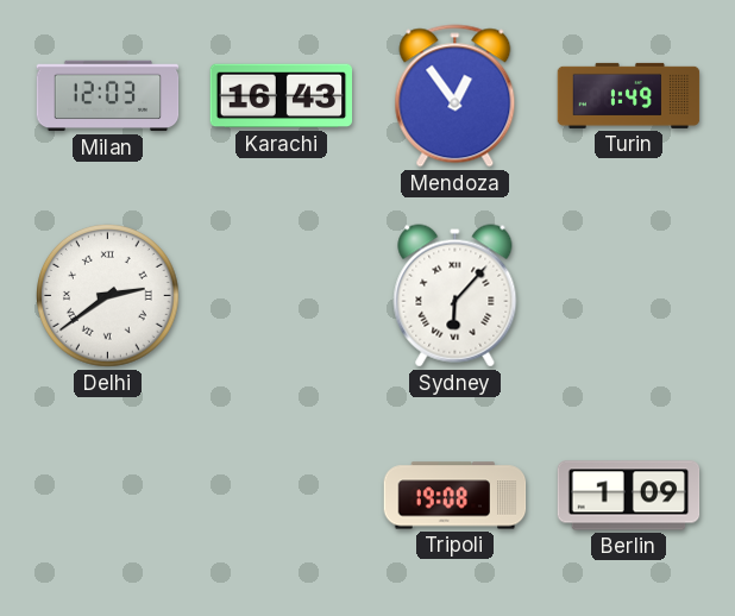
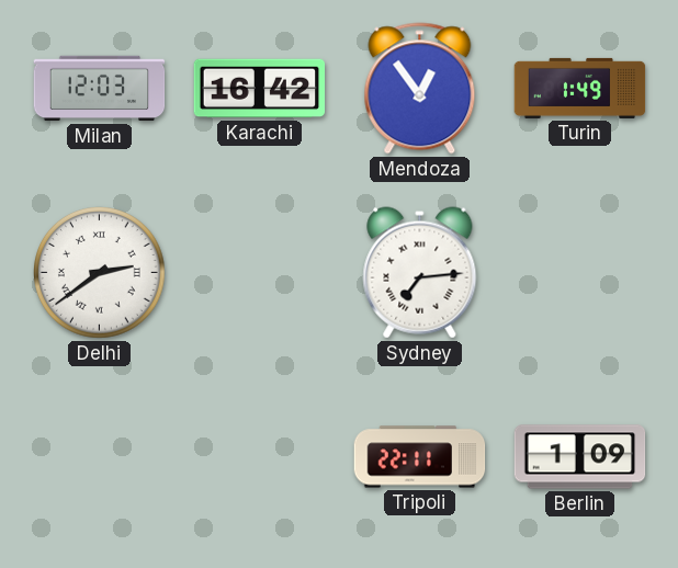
Karachi: 16:43 -> 16:42
Sydney: 6:07 -> 7:14
Tripoli: 19:08 -> 22:11
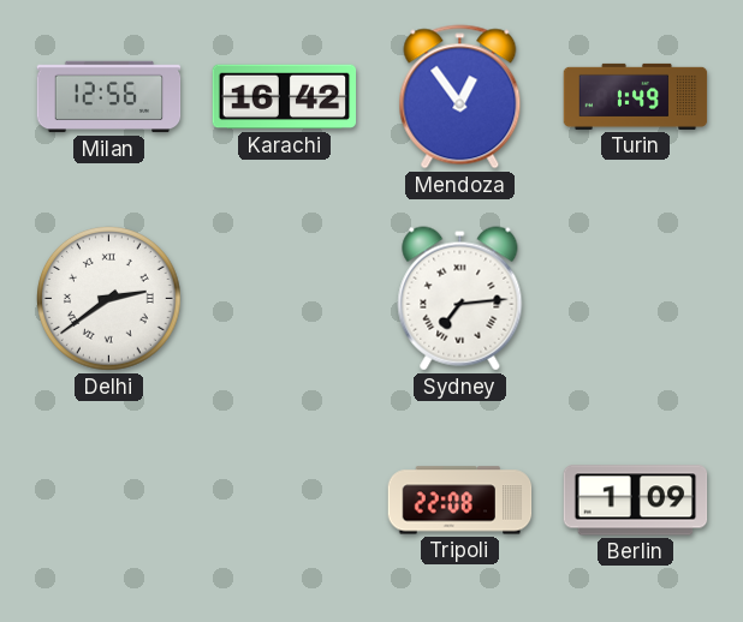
Milan: 12:03 -> 12:56
Tripoli: 22:11 -> 22:08
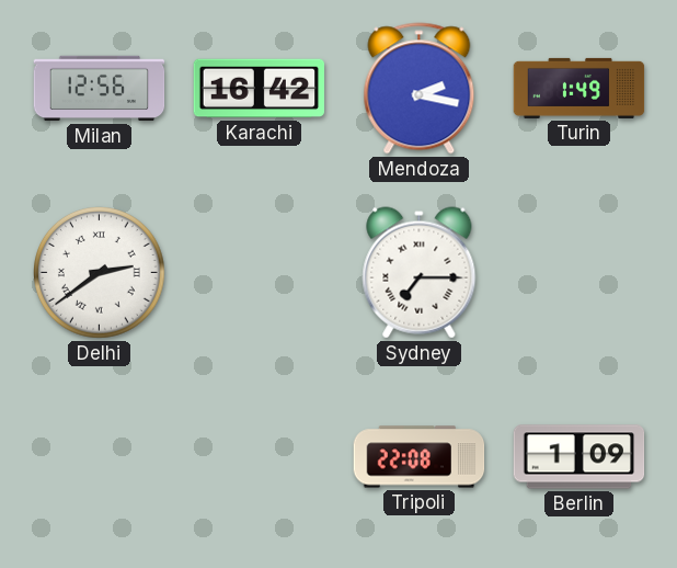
Mendoza: 12:54 -> 2:17
Sydney: 7:14 -> 7:15
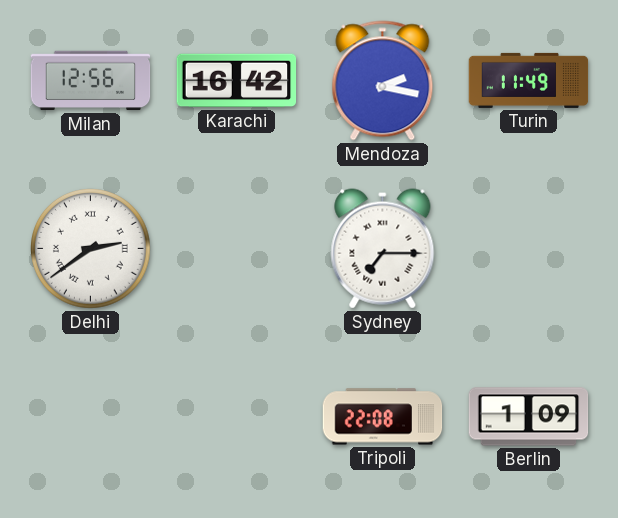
Turin: 1:49 -> 11:49
